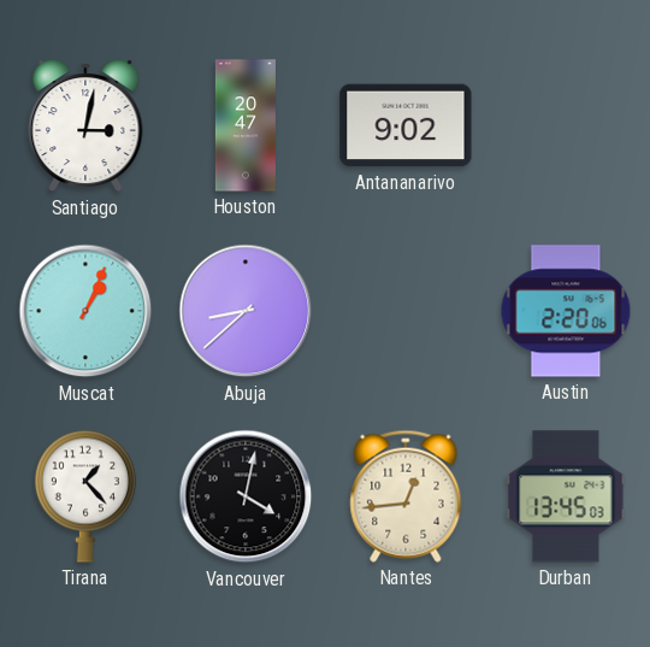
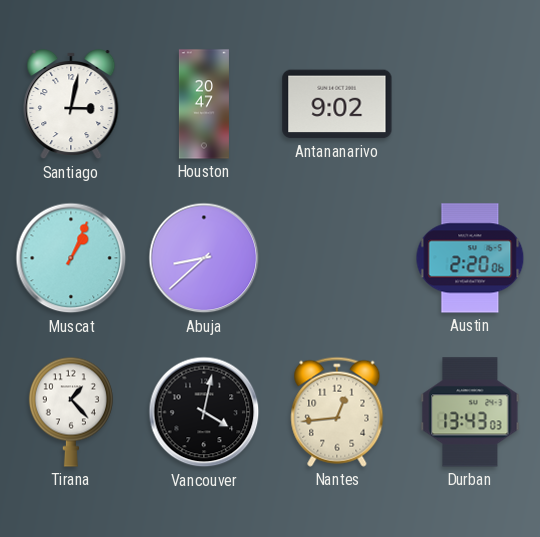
Durban: 13:45 -> 13:43
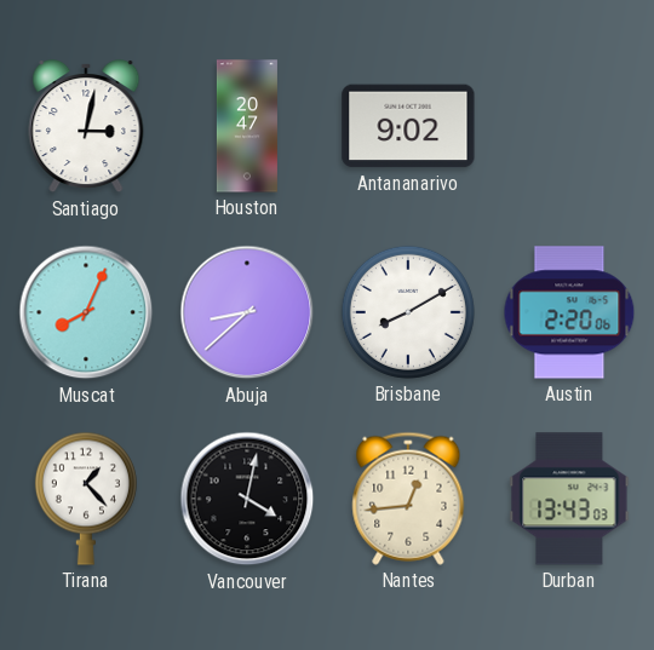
Muscat: 1:04 -> 8:04
Brisbane: none -> 8:10
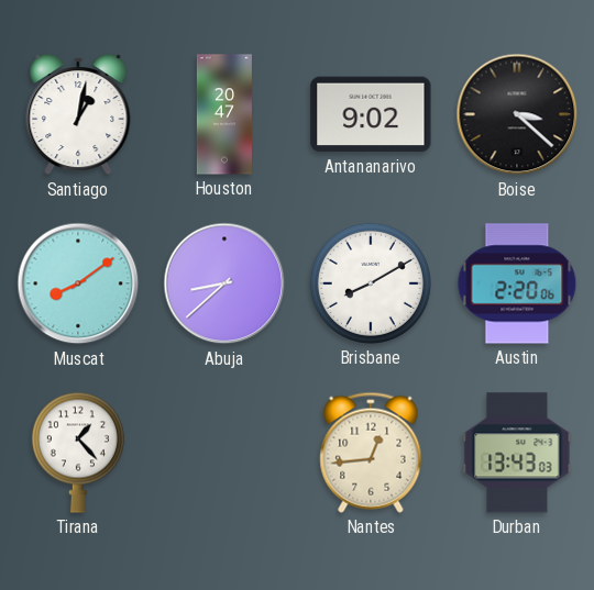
Santiago: 3:02 -> 1:02
Boise: none -> 3:22
Muscat: 8:04 -> 8:09
Vancouver: 4:02 -> none
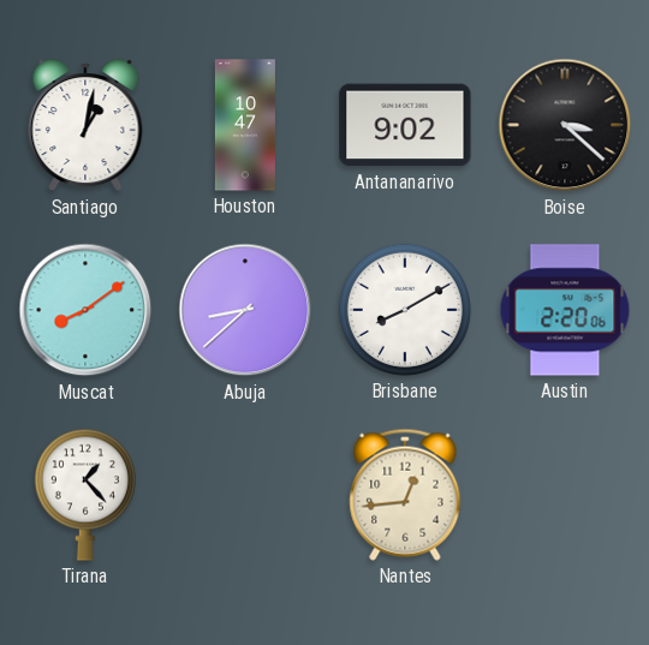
Houston: 20:47 -> 10:47
Durban: 13:43 -> none
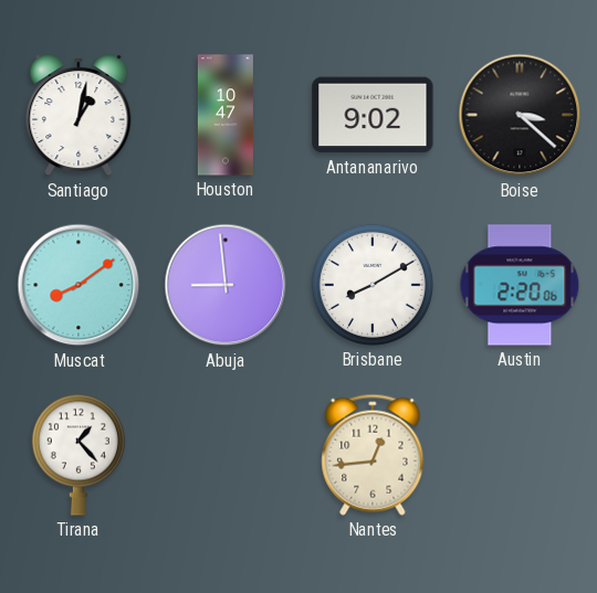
Abuja: 8:38 -> 8:59
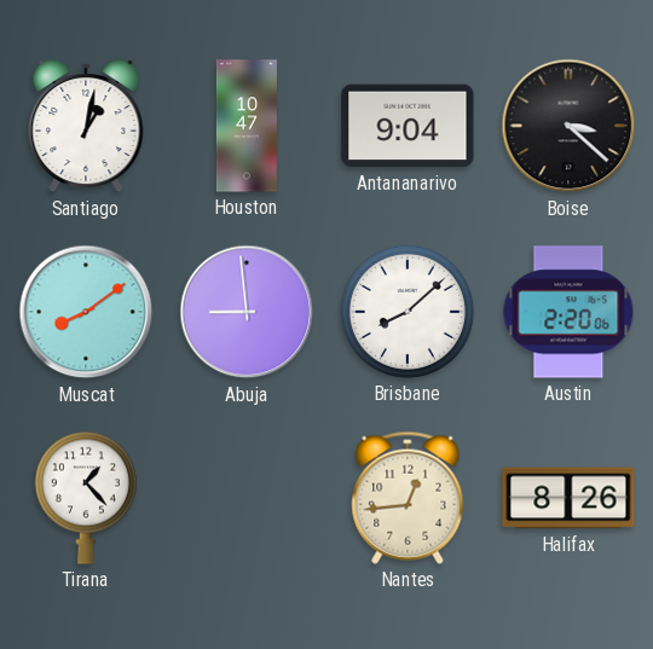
Antananarivo: 9:02 -> 9:04
Brisbane: 8:10 -> 8:08
Halifax: none -> 8:26
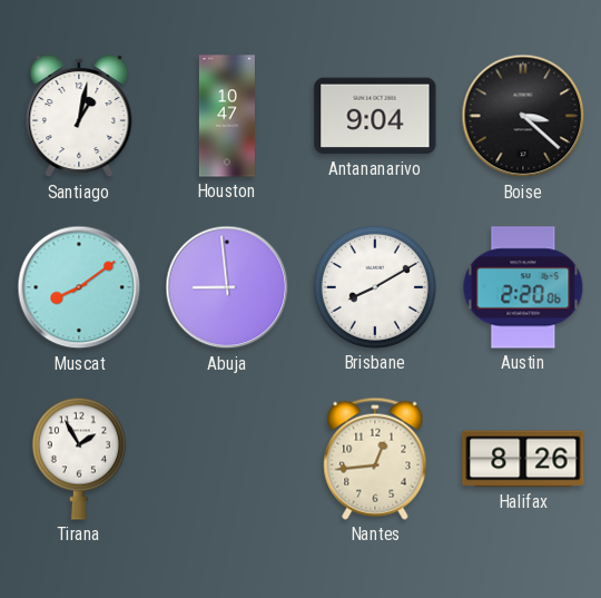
Brisbane: 8:08 -> 8:10
Tirana: 1:23 -> 1:55
